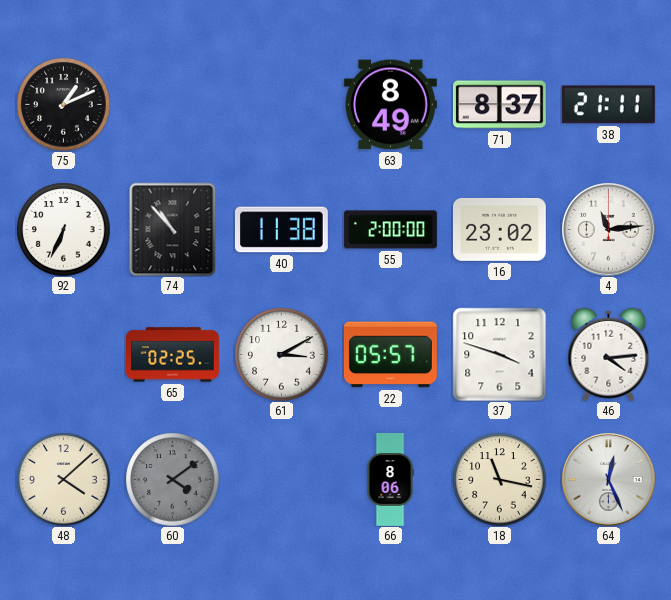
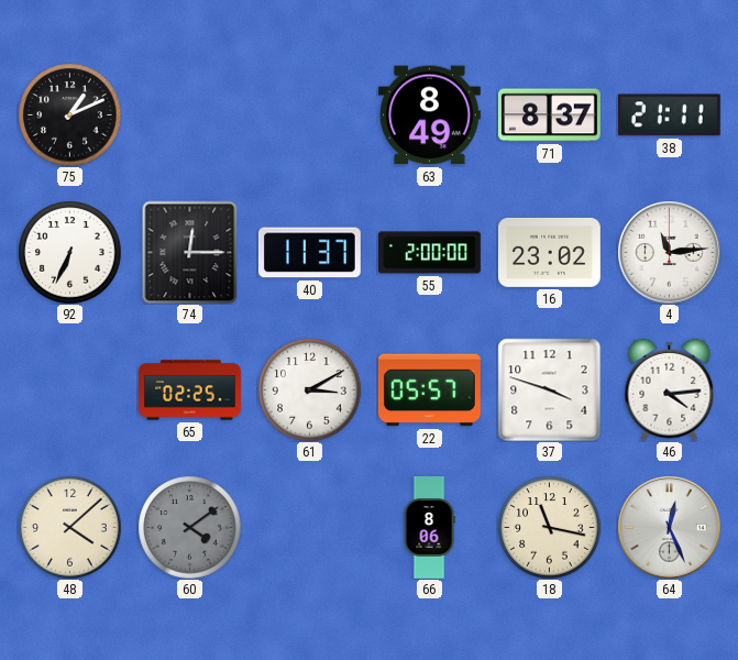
74: 10:53 -> 12:15
40: 11:38 -> 11:37
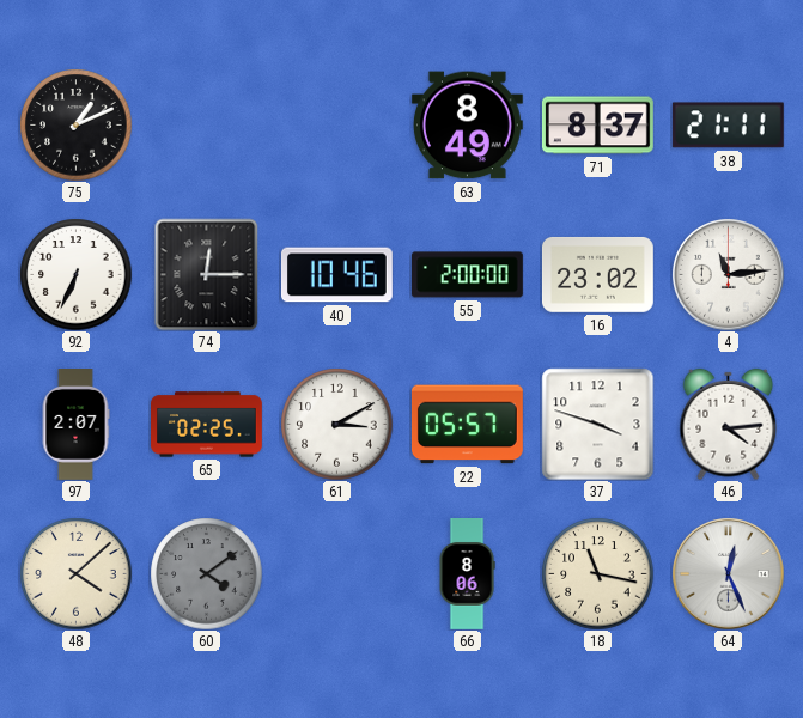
40: 11:37 -> 10:46
97: none -> 2:07
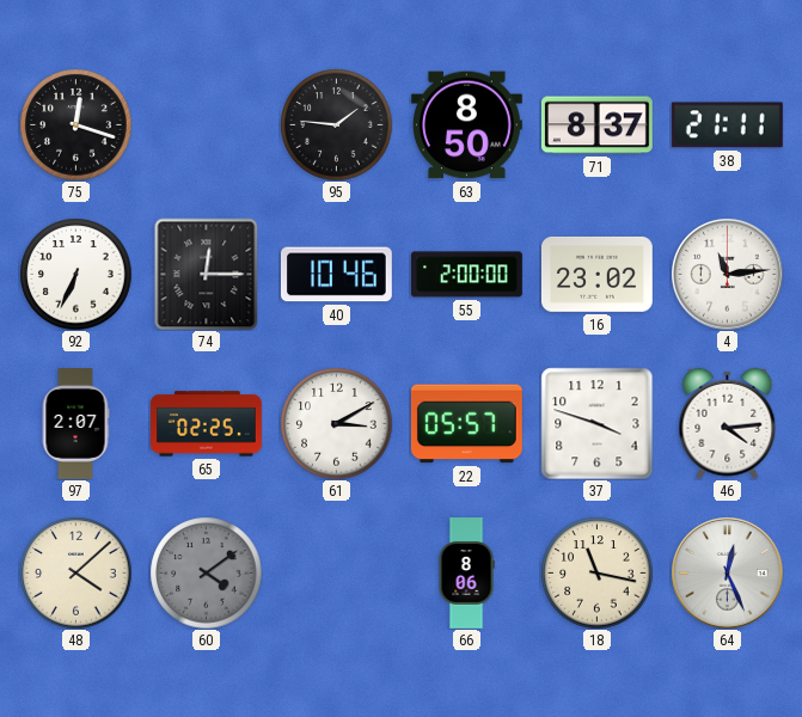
75: 1:11 -> 12:18
95: none -> 1:46
63: 8:49 -> 8:50
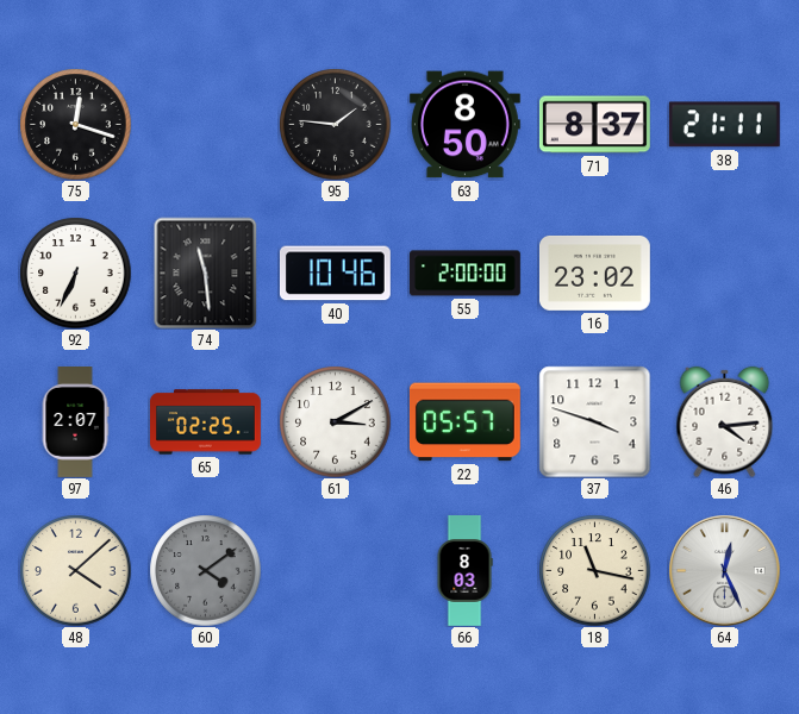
74: 12:15 -> 11:29
4: 11:14 -> none
66: 8:06 -> 8:03
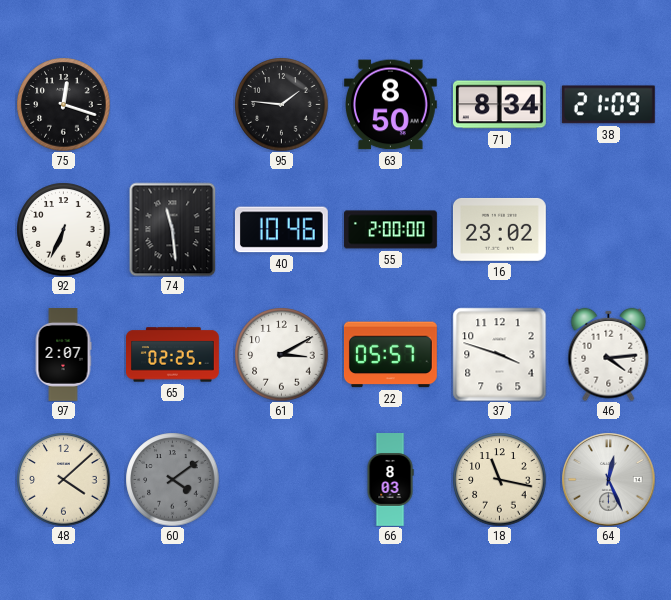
71: 8:37 -> 8:34
38: 21:11 -> 21:09
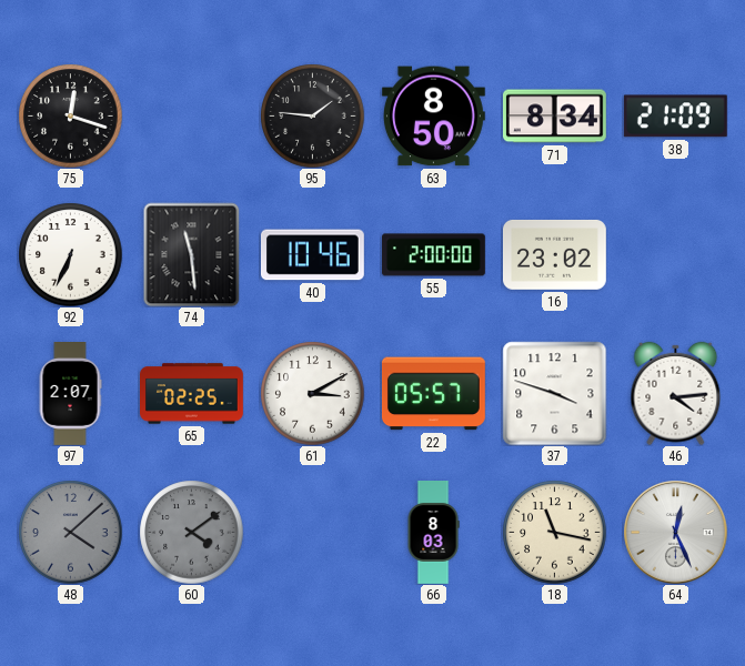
48 dial: cream -> grey
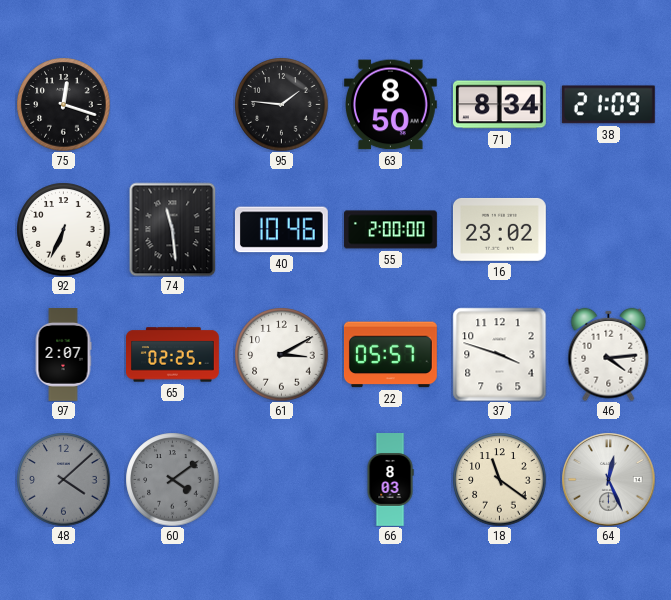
18: 11:17 -> 11:21
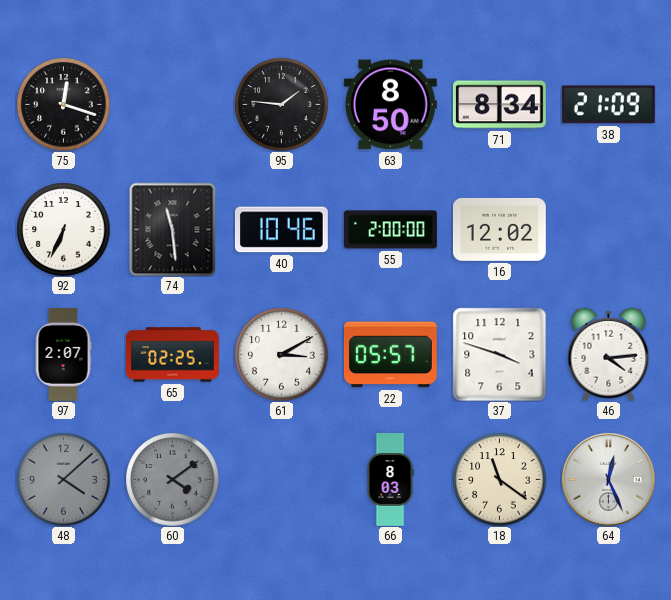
16: 23:02 -> 12:02
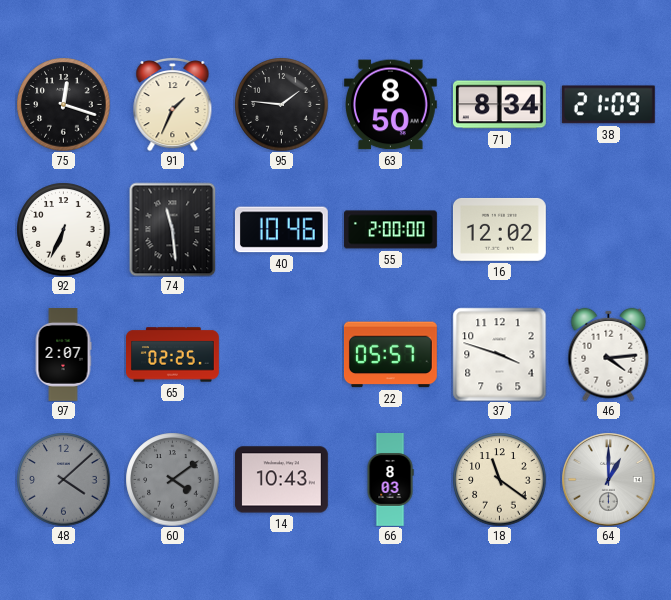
91: none -> 1:34
61: 3:10 -> none
14: none -> 10:43
64: 12:26 -> 1:00
